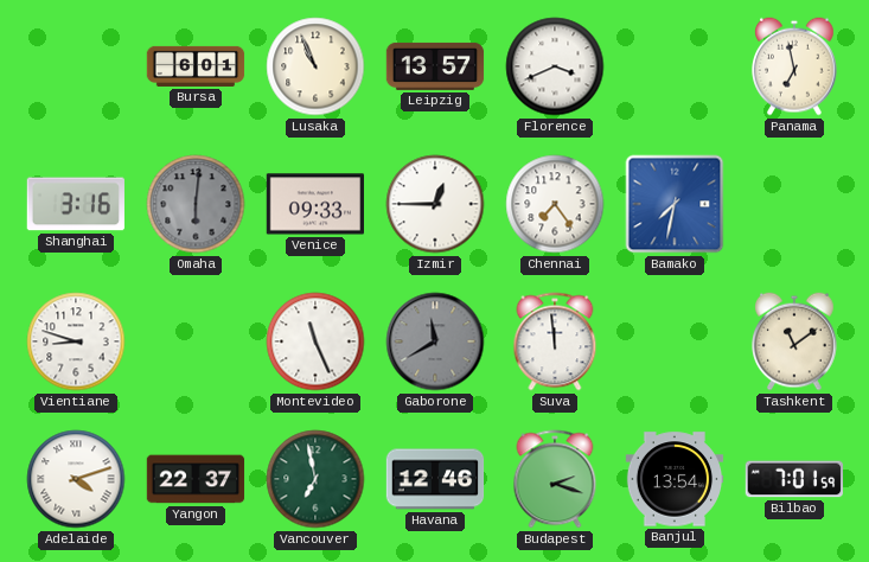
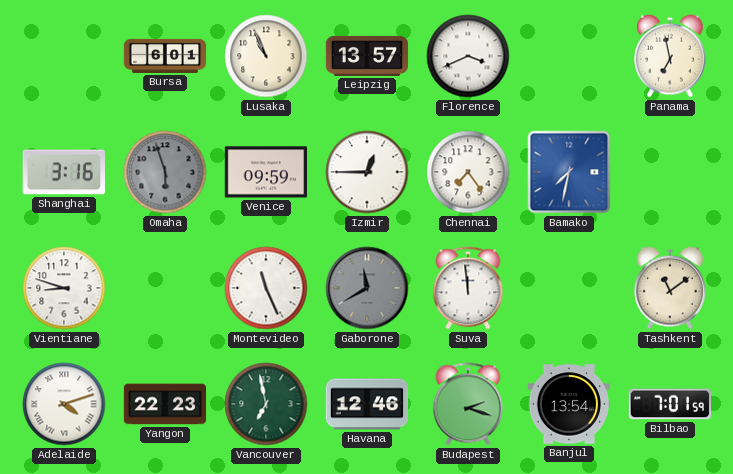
Omaha: 6:01 -> 5:57
Venice: 09:33 -> 09:59
Yangon: 22:37 -> 22:23
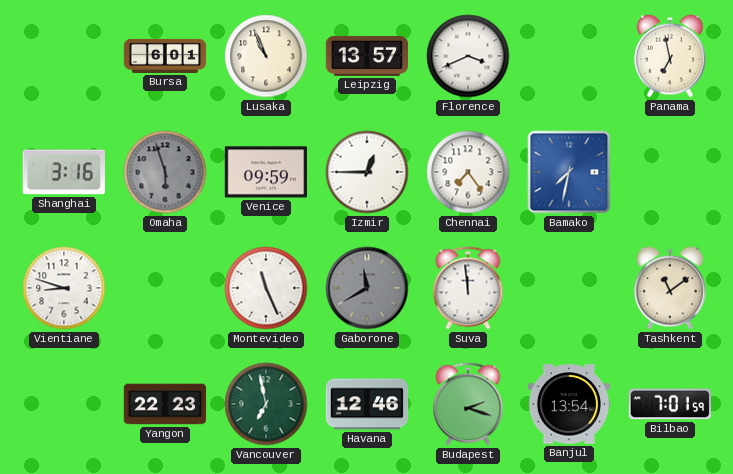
Adelaide: 4:12 -> none
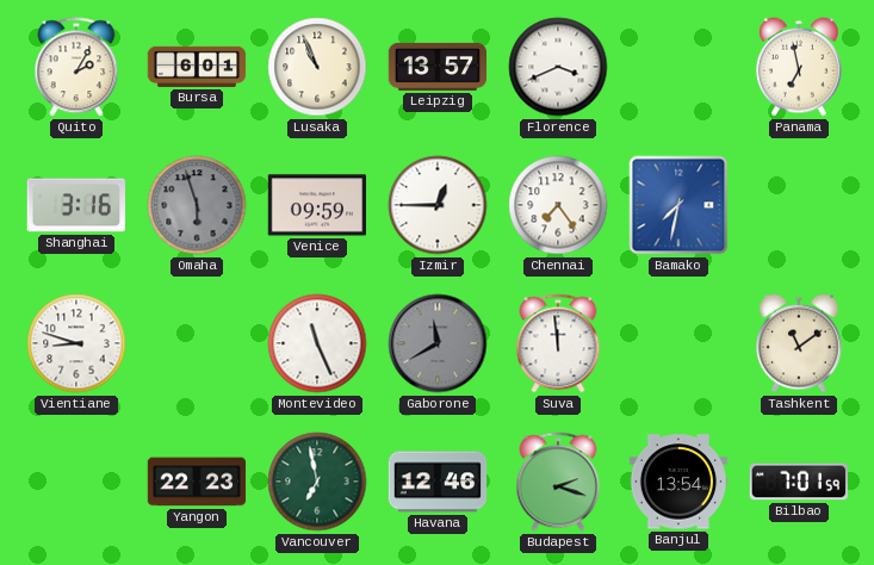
Quito: none -> 2:05
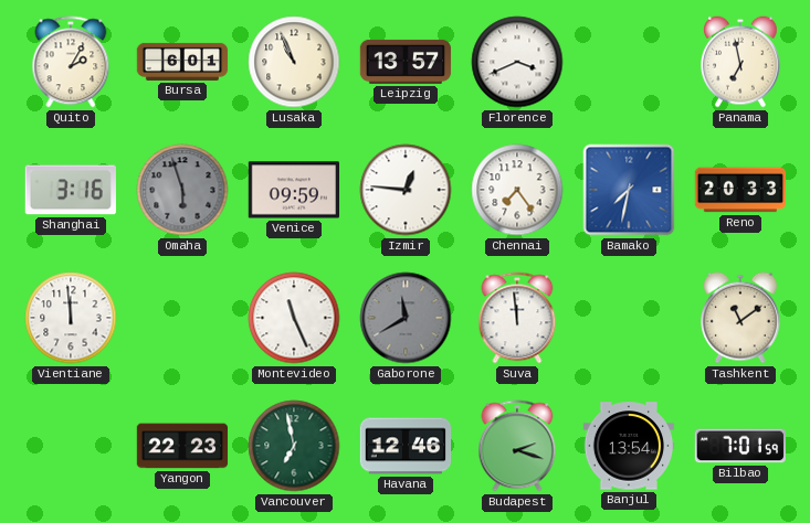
Izmir: 12:45 -> 12:46
Reno: none -> 20:33
Vientiane: 8:48 -> 11:59
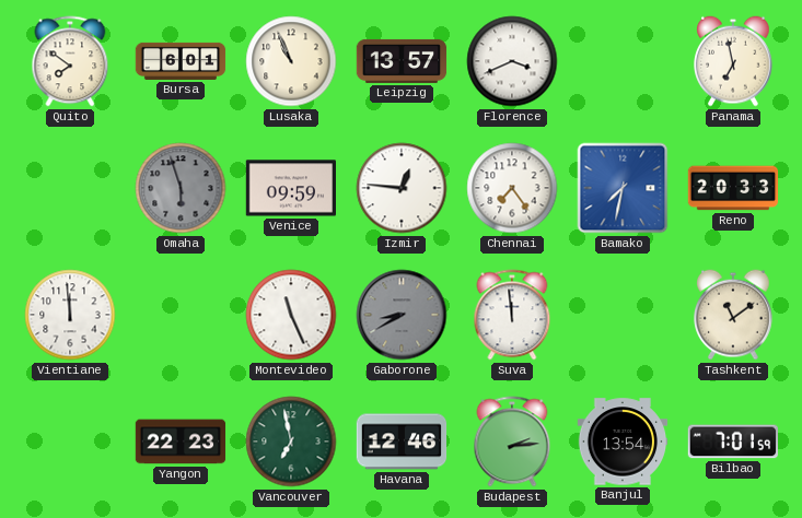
Quito: 2:05 -> 7:51
Shanghai: 3:16 -> none
Gaborone: 11:40 -> 8:40
Budapest: 2:18 -> 2:14
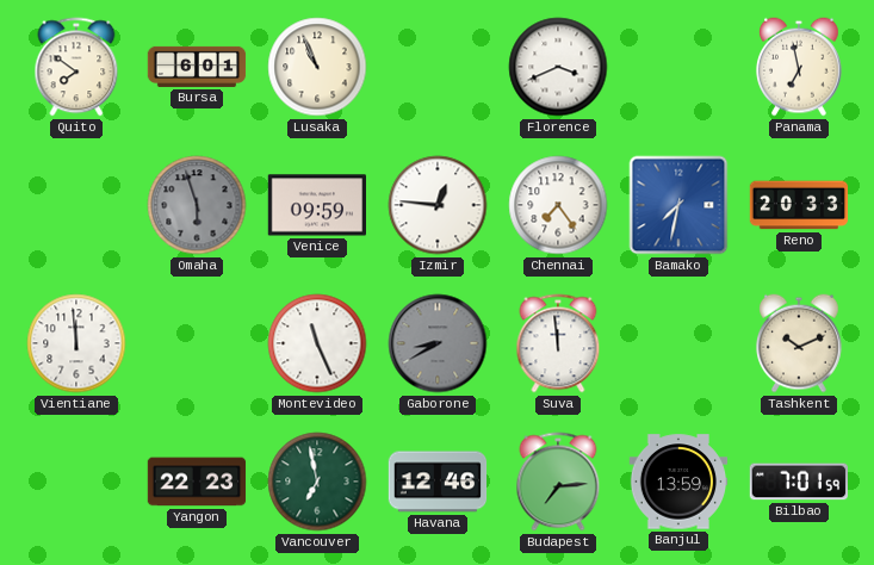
Leipzig: 13:57 -> none
Tashkent: 11:09 -> 10:11
Budapest: 2:14 -> 7:14
Banjul: 13:54 -> 13:59
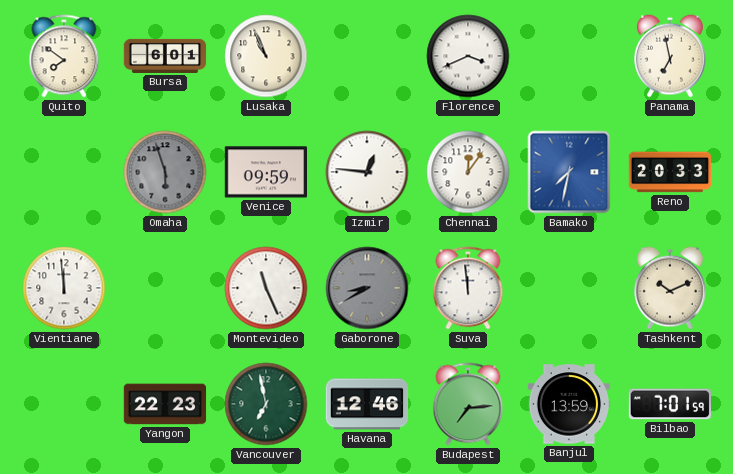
Chennai: 7:24 -> 12:06
